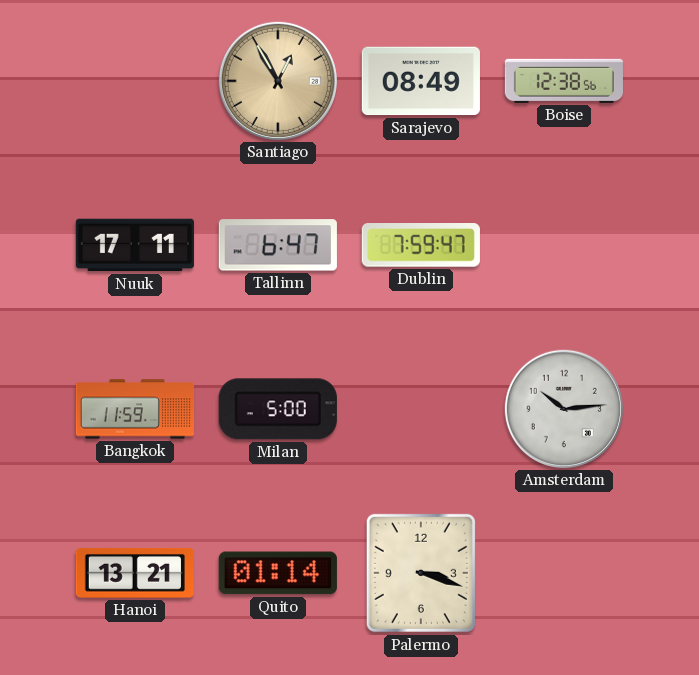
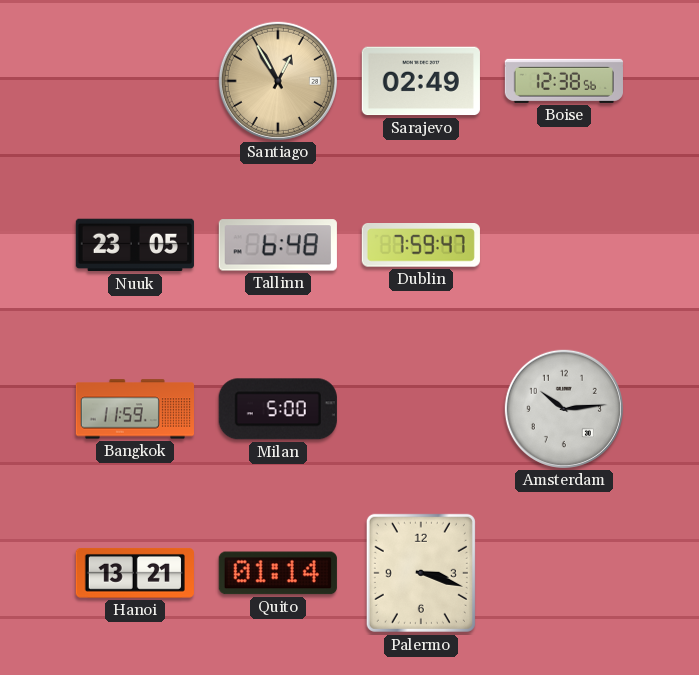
Sarajevo: 08:49 -> 02:49
Nuuk: 17:11 -> 23:05
Tallinn: 6:47 -> 6:48
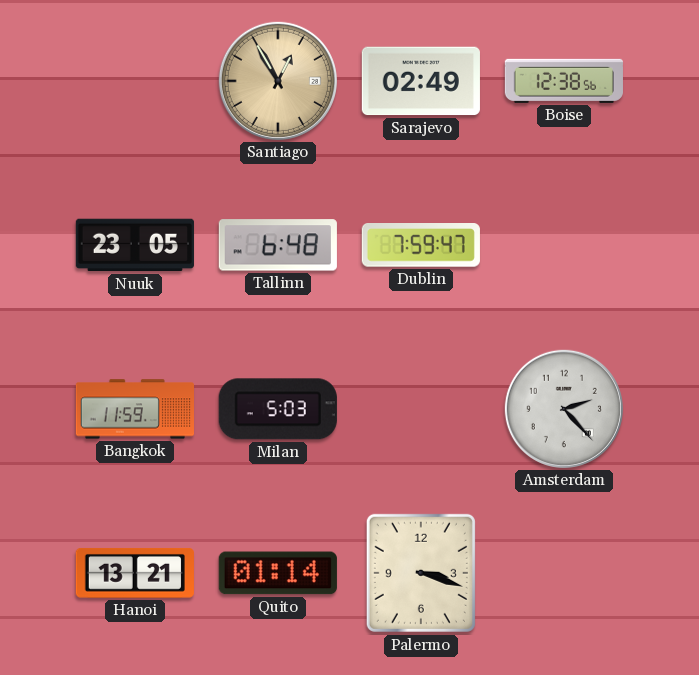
Milan: 5:00 -> 5:03
Amsterdam: 10:14 -> 2:23
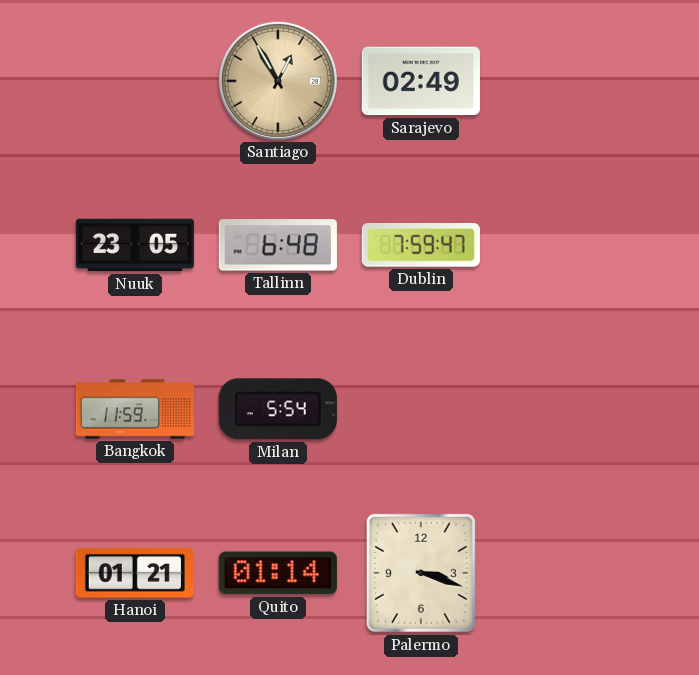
Boise: 12:38 -> none
Milan: 5:03 -> 5:54
Amsterdam: 2:23 -> none
Hanoi: 13:21 -> 01:21
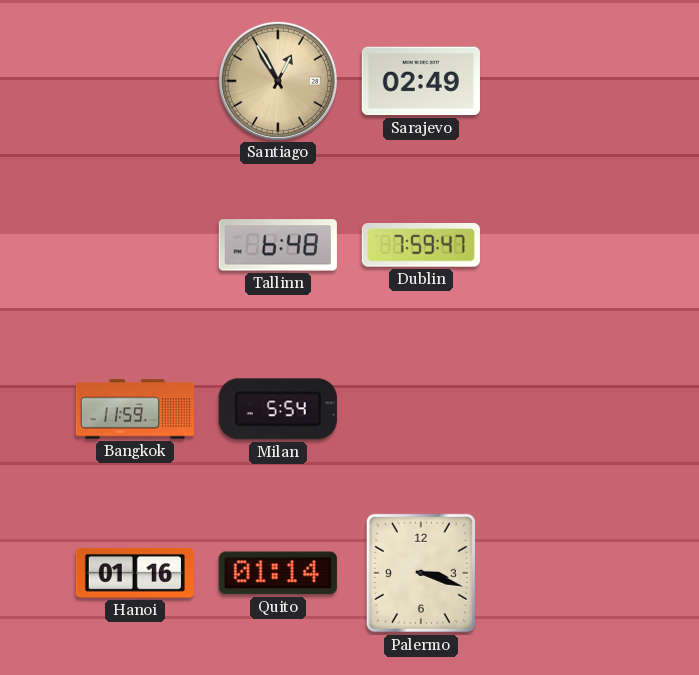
Nuuk: 23:05 -> none
Hanoi: 01:21 -> 01:16
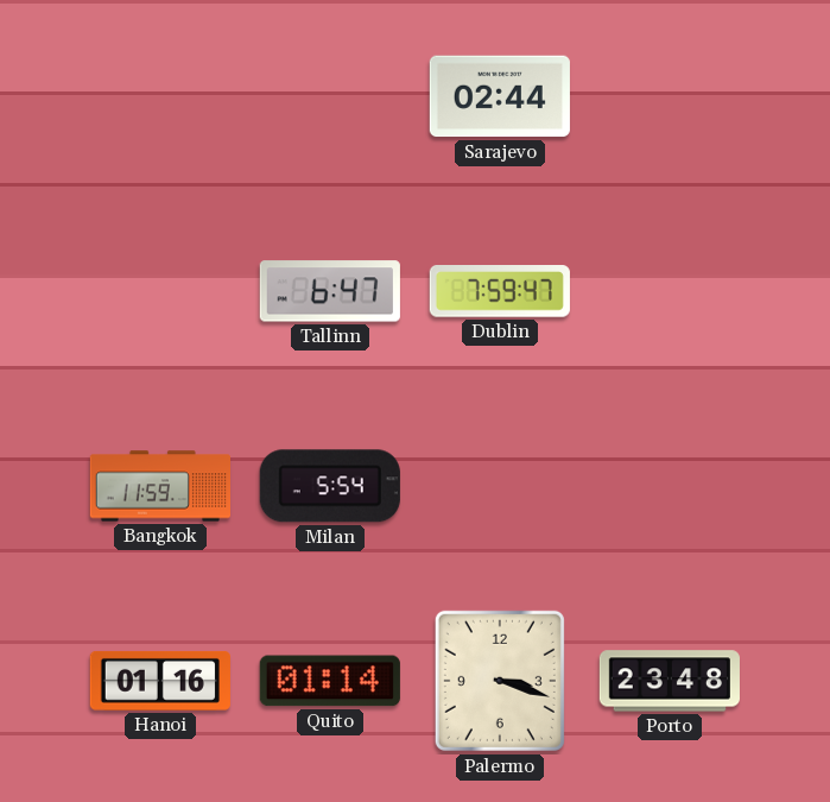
Santiago: 12:55 -> none
Sarajevo: 02:49 -> 02:44
Tallinn: 6:48 -> 6:47
Porto: none -> 23:48
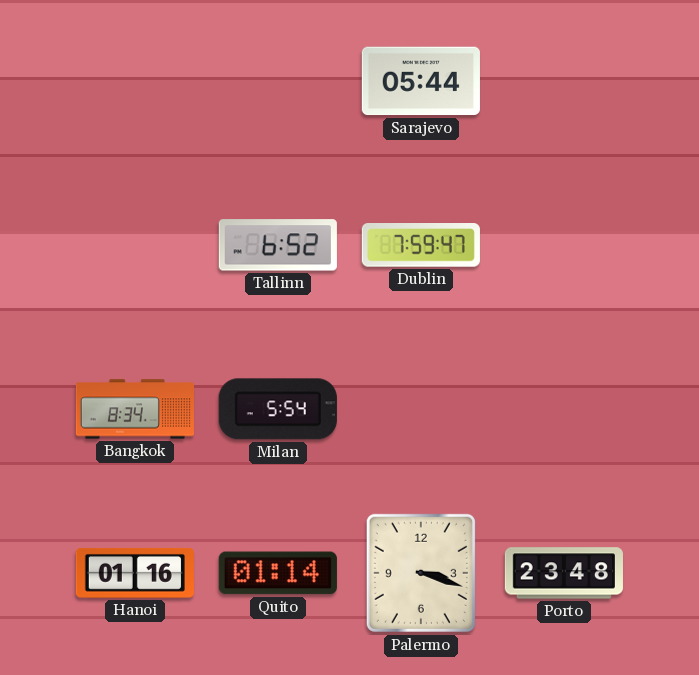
Sarajevo: 02:44 -> 05:44
Tallinn: 6:47 -> 6:52
Bangkok: 11:59 -> 8:34
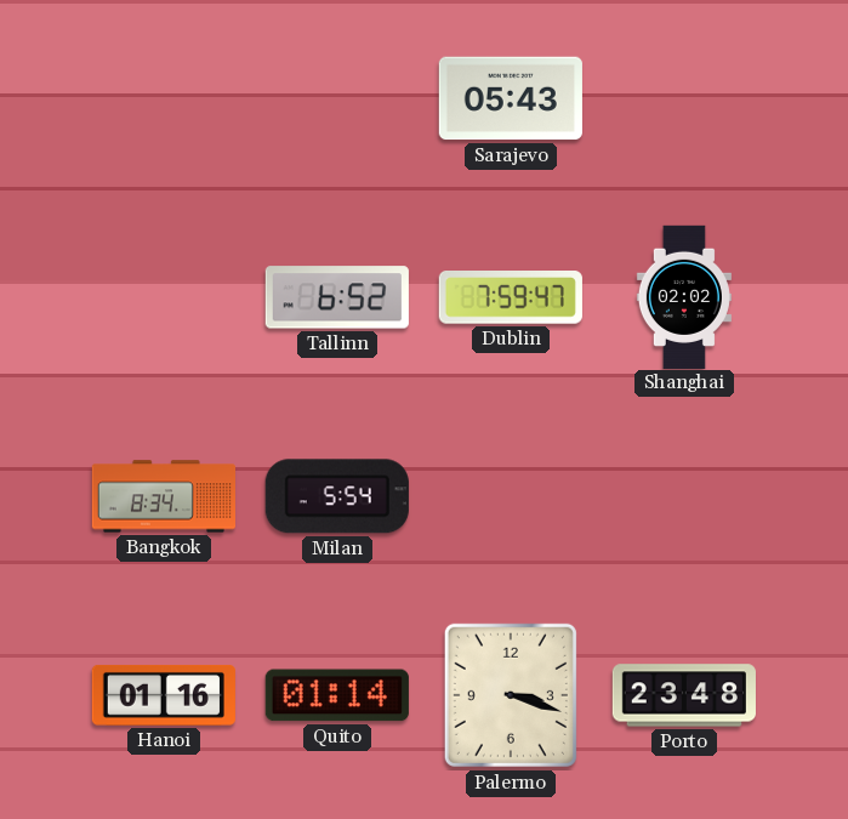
Sarajevo: 05:44 -> 05:43
Shanghai: none -> 02:02
